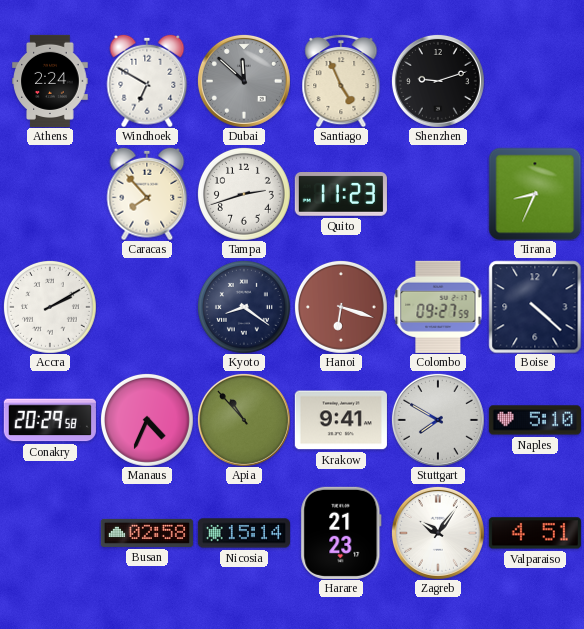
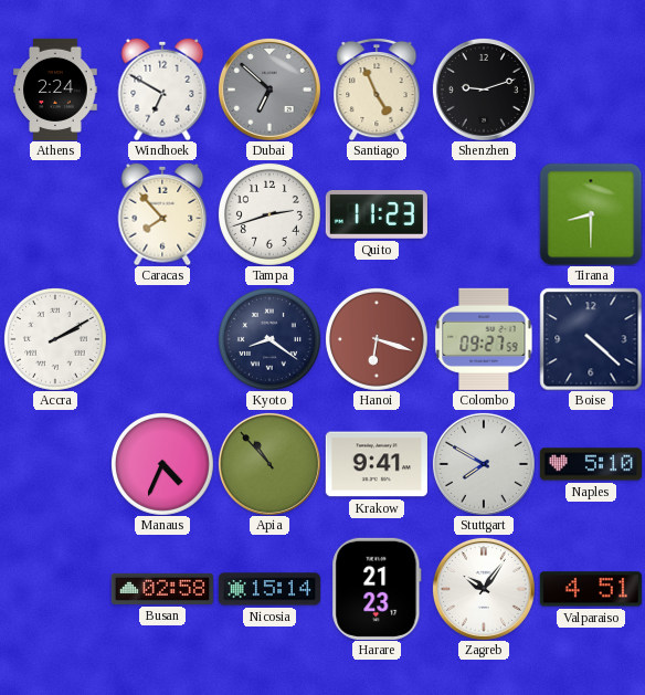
Dubai: 11:52 -> 6:52
Tirana: 8:34 -> 8:30
Conakry: 20:29 -> none
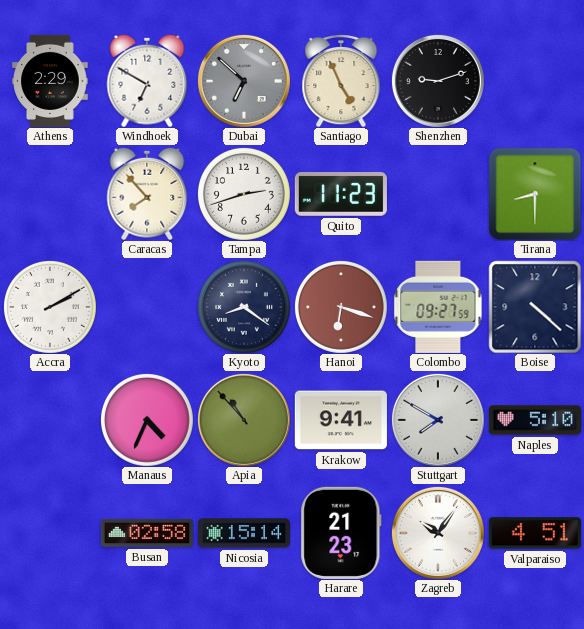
Athens: 2:24 -> 2:29
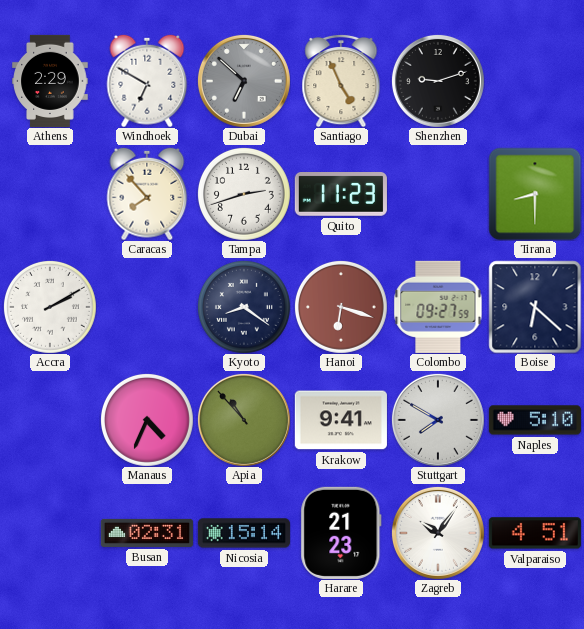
Boise: 4:22 -> 6:22
Busan: 02:58 -> 02:31
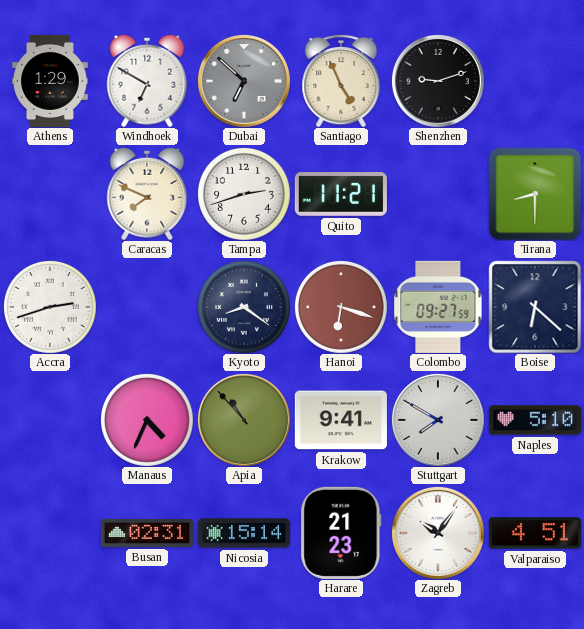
Athens: 2:29 -> 1:29
Caracas: 7:53 -> 7:49
Quito: 11:23 -> 11:21
Accra: 2:10 -> 2:42
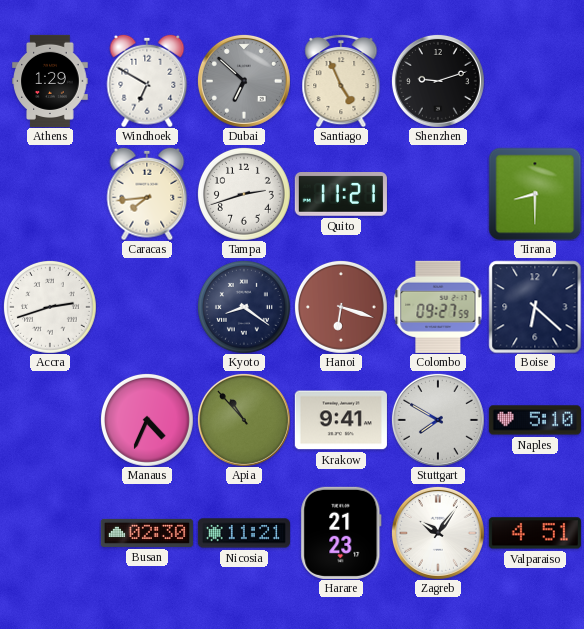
Caracas: 7:49 -> 7:44
Busan: 02:31 -> 02:30
Nicosia: 15:14 -> 11:21
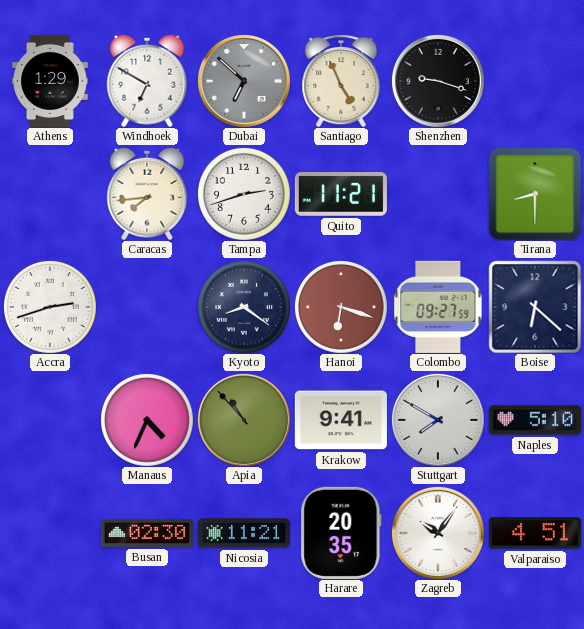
Shenzhen: 9:12 -> 9:18
Harare: 21:23 -> 20:35
